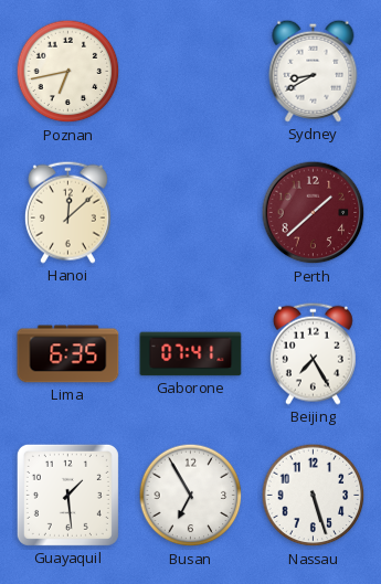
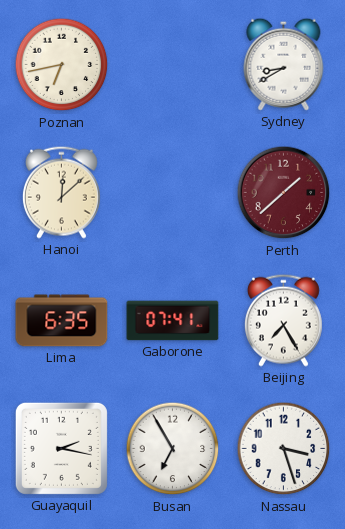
Guayaquil: 1:29 -> 2:17
Nassau: 5:27 -> 3:27
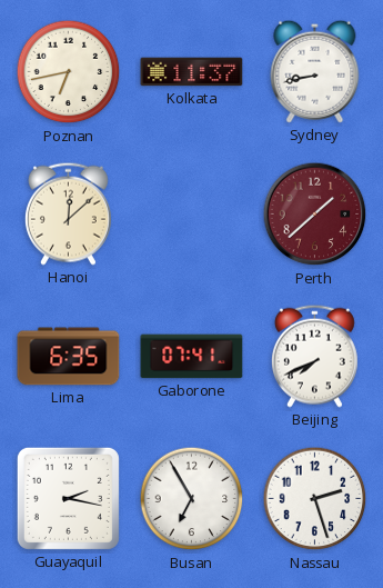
Kolkata: none -> 11:37
Sydney: 8:40 -> 8:43
Beijing: 7:25 -> 7:41
Nassau: 3:27 -> 2:27
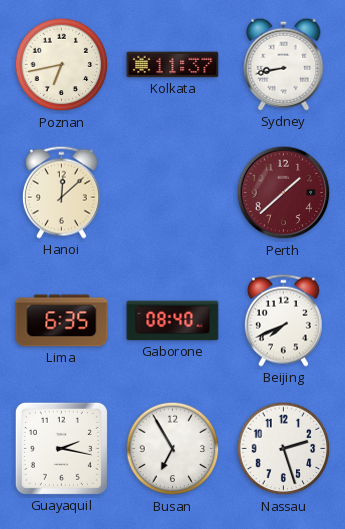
Gaborone: 07:41 -> 08:40
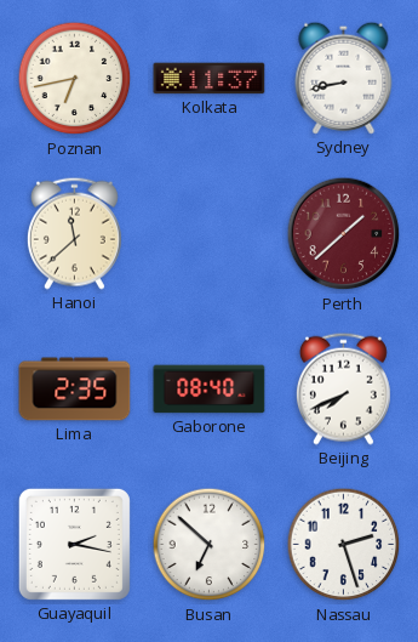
Hanoi: 12:08 -> 11:38
Lima: 6:35 -> 2:35
Busan: 6:55 -> 6:52
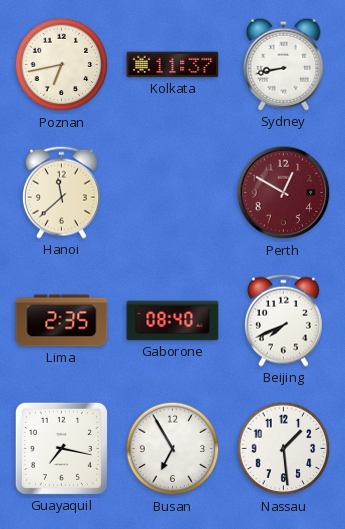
Perth: 1:38 -> 12:50
Guayaquil: 2:17 -> 7:17
Busan: 6:52 -> 6:55
Nassau: 2:27 -> 1:29
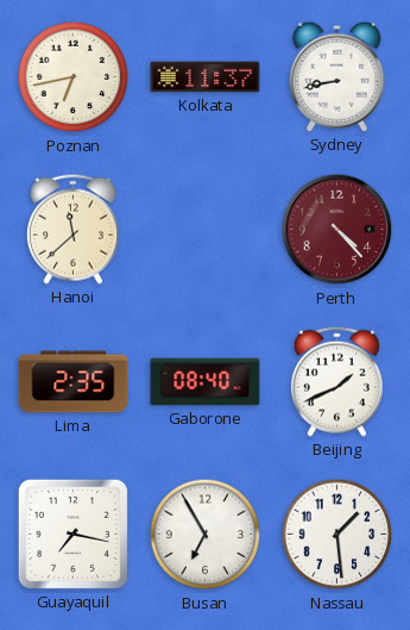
Perth: 12:50 -> 4:23
Beijing: 7:41 -> 1:41
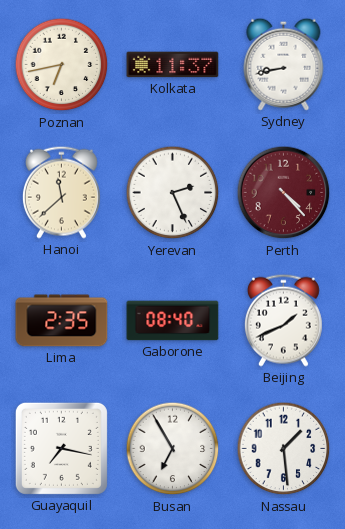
Yerevan: none -> 2:26
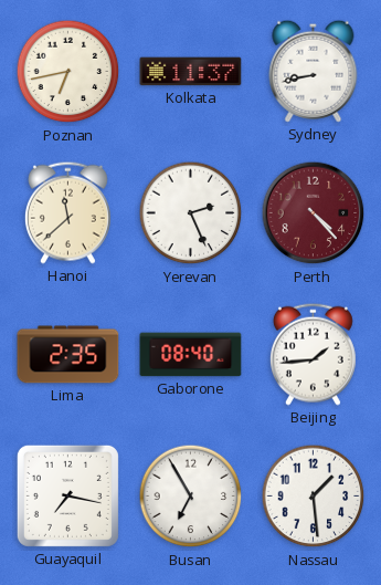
Beijing: 1:41 -> 1:44
